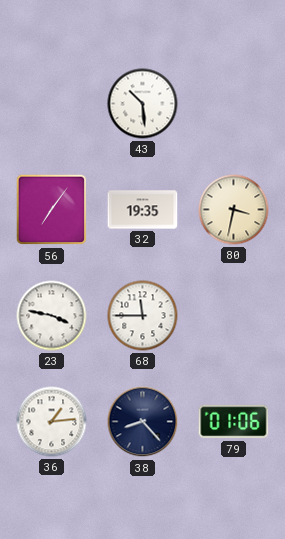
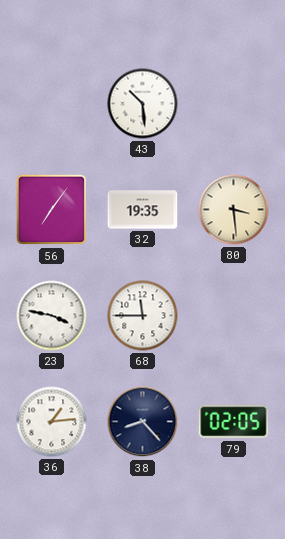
80: 3:32 -> 3:29
79: 01:06 -> 02:05
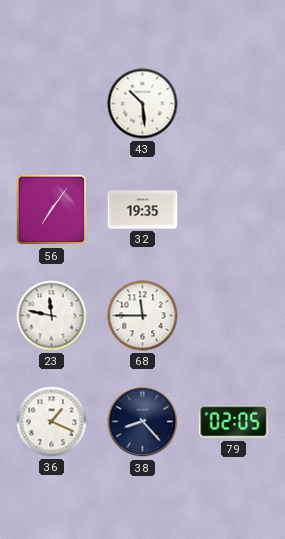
80: 3:29 -> none
23: 3:47 -> 11:47
36: 1:14 -> 1:19
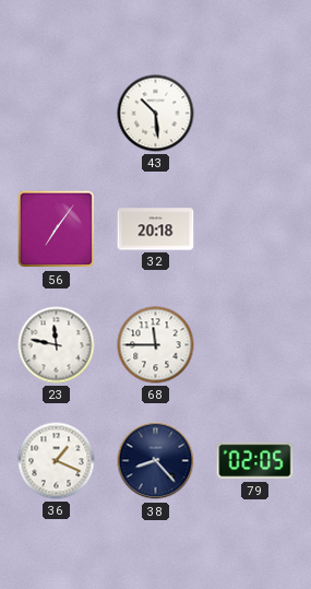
32: 19:35 -> 20:18
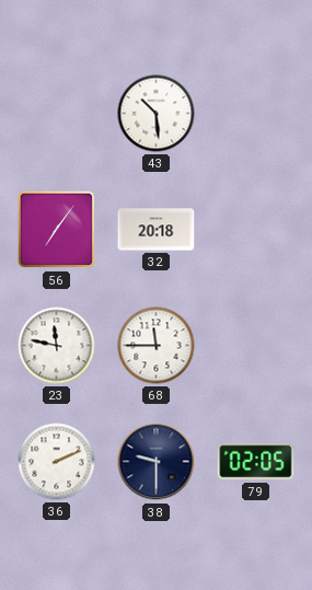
36: 1:19 -> 2:11
38: 8:23 -> 9:30
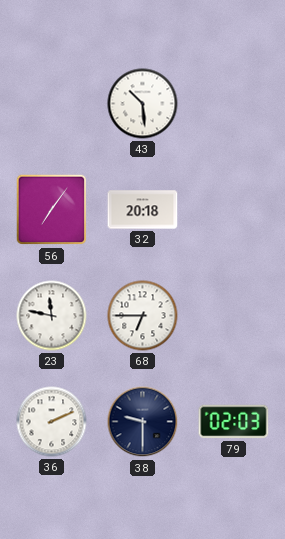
68: 11:45 -> 6:45
79: 02:05 -> 02:03
